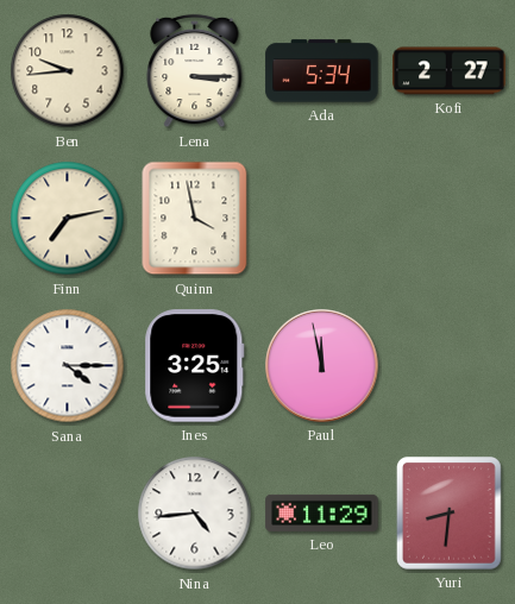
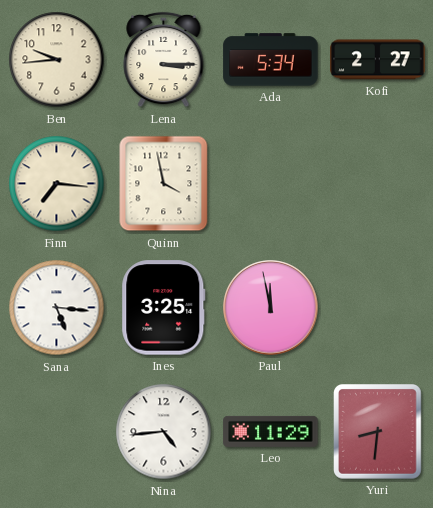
Finn: 7:13 -> 7:16
Sana: 4:15 -> 5:16
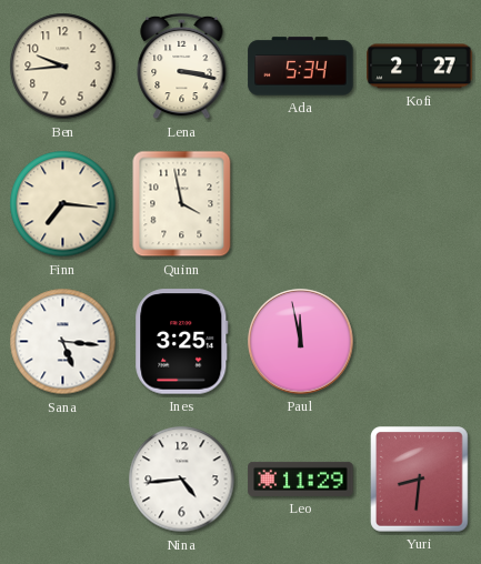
Lena: 3:15 -> 3:17
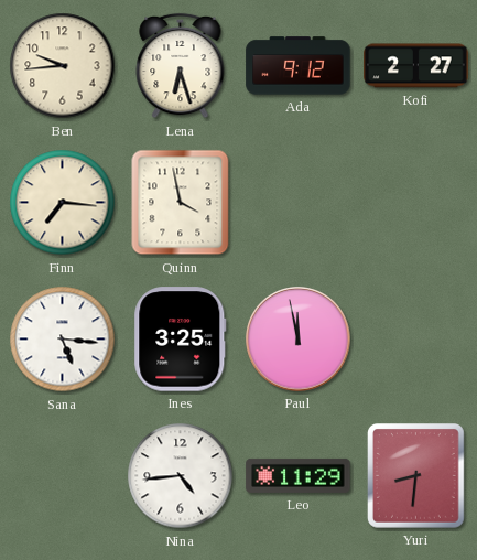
Lena: 3:17 -> 6:27
Ada: 5:34 -> 9:12
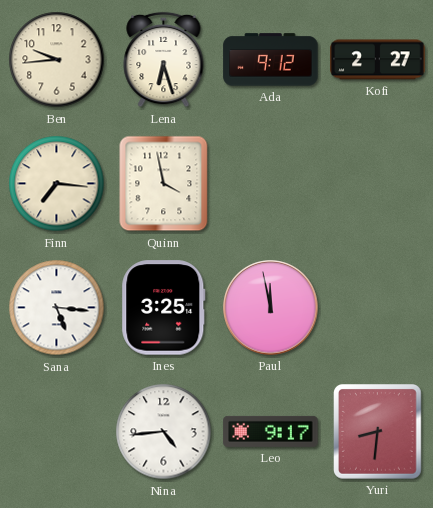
Leo: 11:29 -> 9:17
